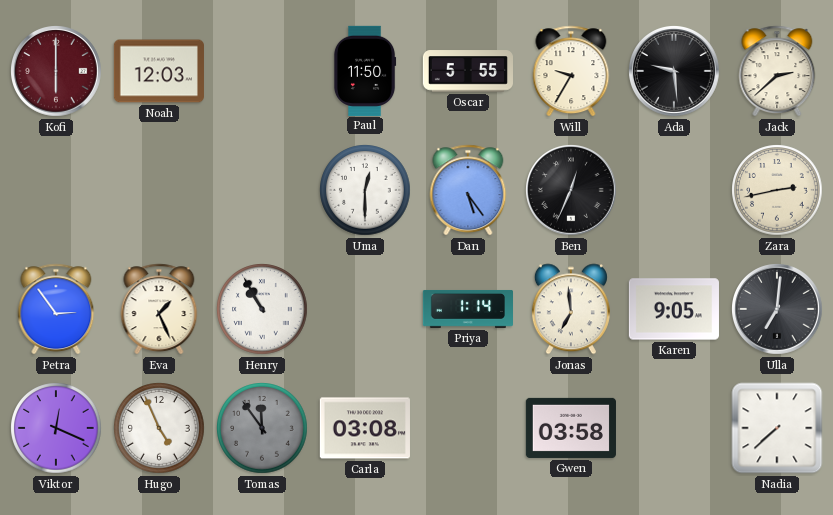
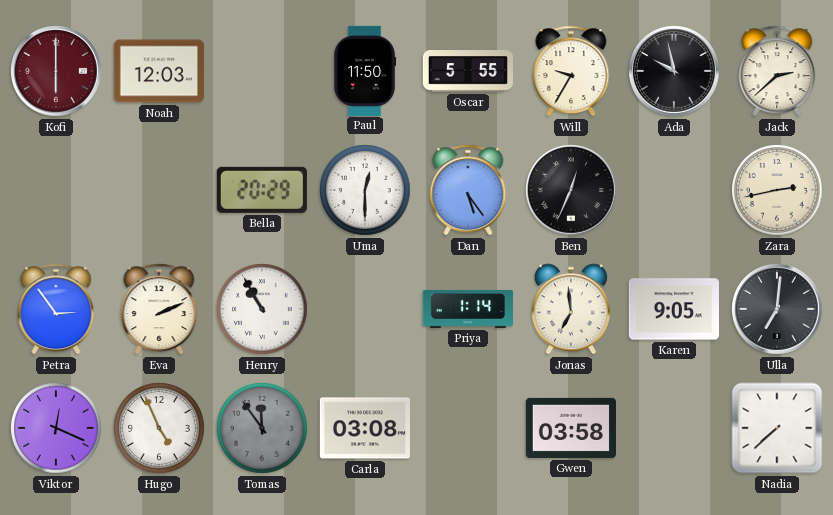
Ada: 9:29 -> 9:58
Bella: none -> 20:29
Eva: 1:26 -> 2:11
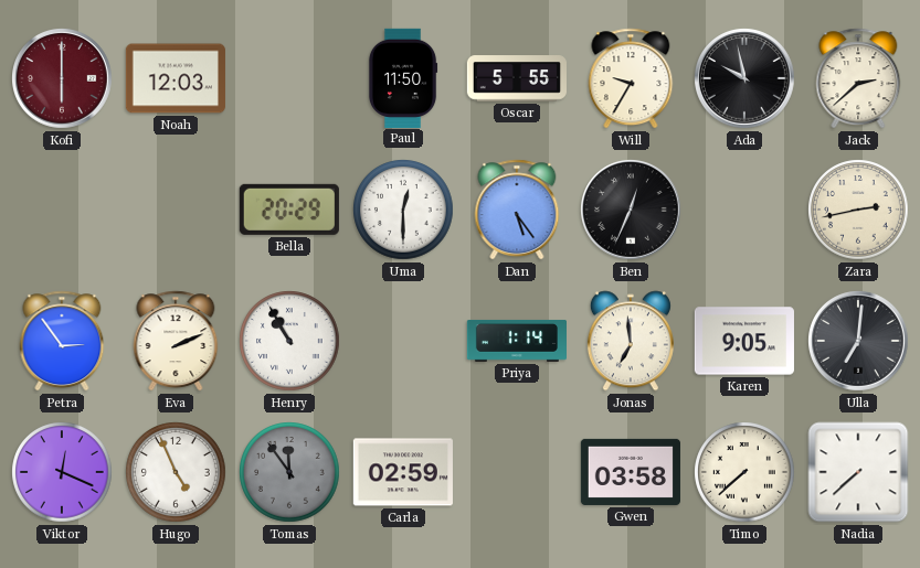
Carla: 03:08 -> 02:59
Timo: none -> 7:38
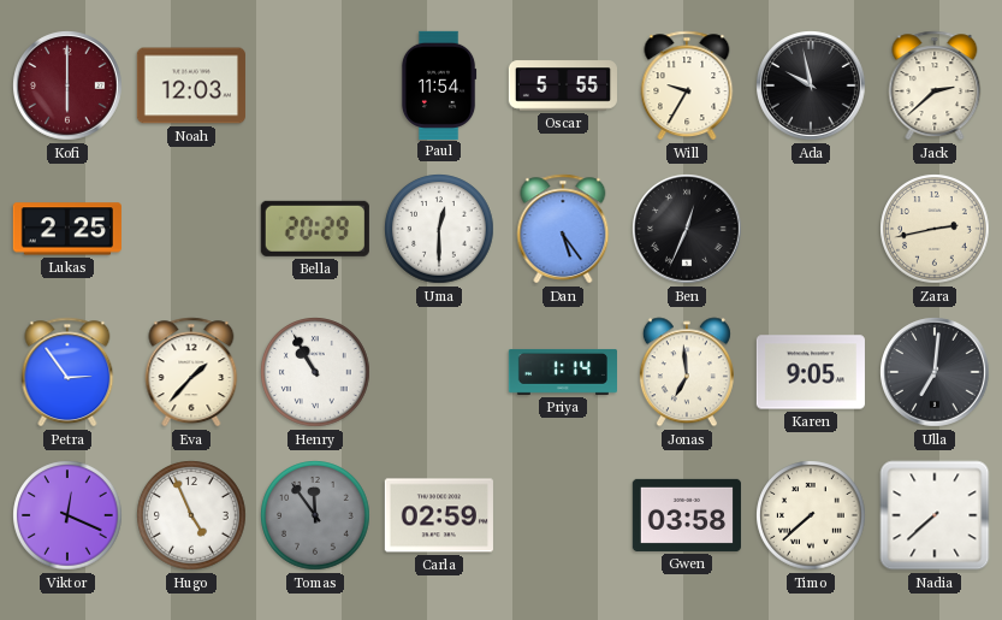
Paul: 11:50 -> 11:54
Lukas: none -> 2:25
Eva: 2:11 -> 1:37
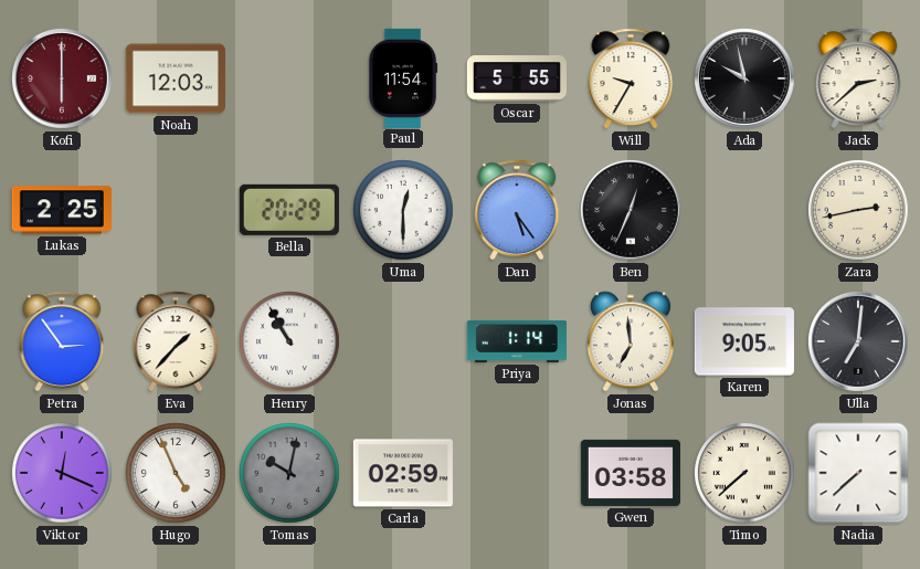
Tomas: 11:54 -> 10:02
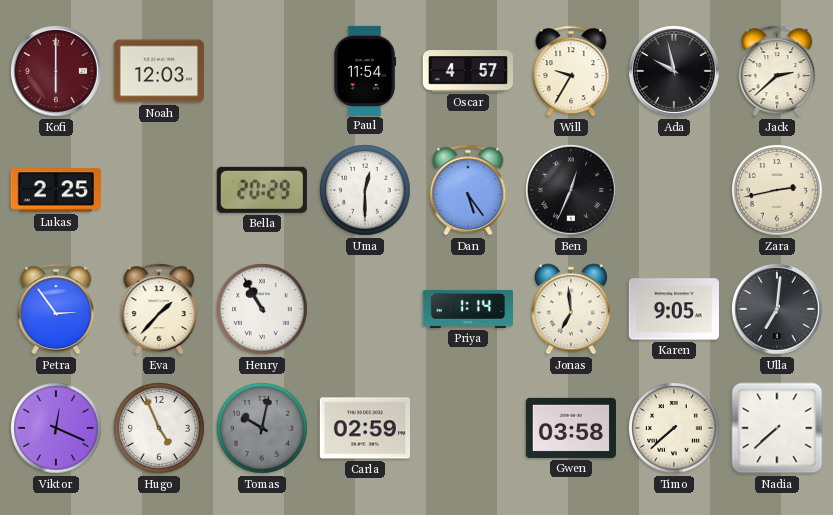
Oscar: 5:55 -> 4:57
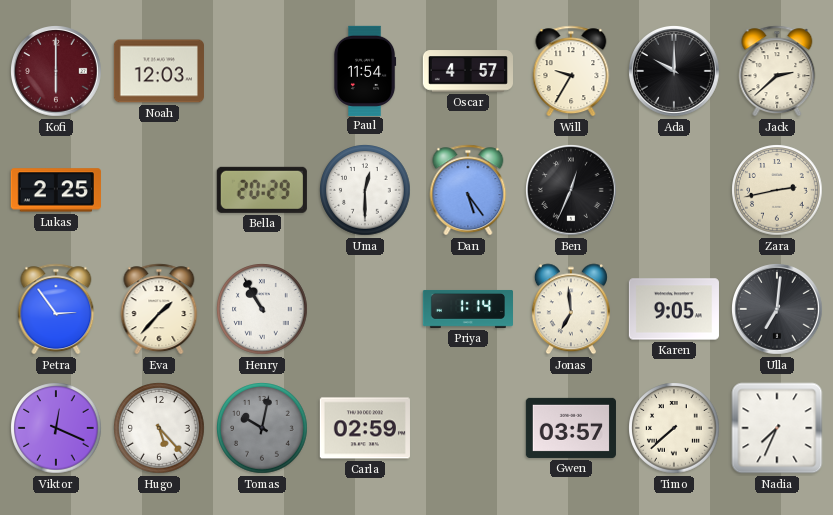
Ada: 9:58 -> 10:00
Hugo: 4:56 -> 5:23
Gwen: 03:58 -> 03:57
Nadia: 7:38 -> 7:34
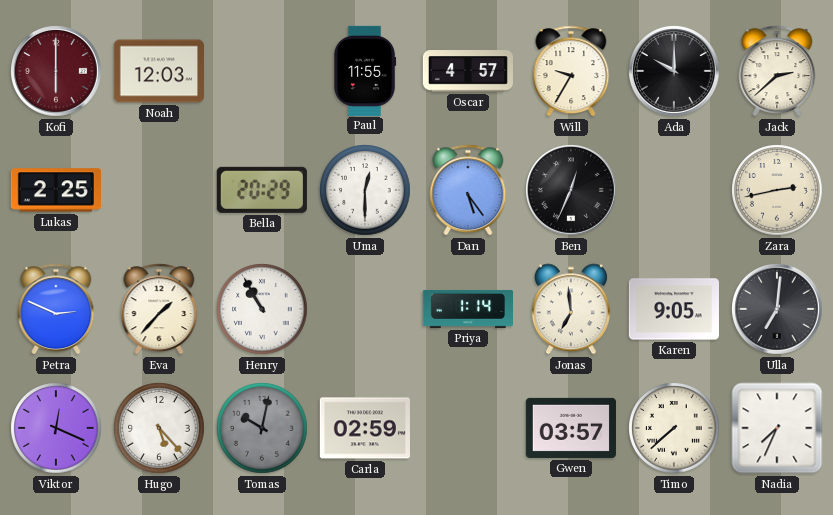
Paul: 11:54 -> 11:55
Petra: 2:54 -> 2:49
